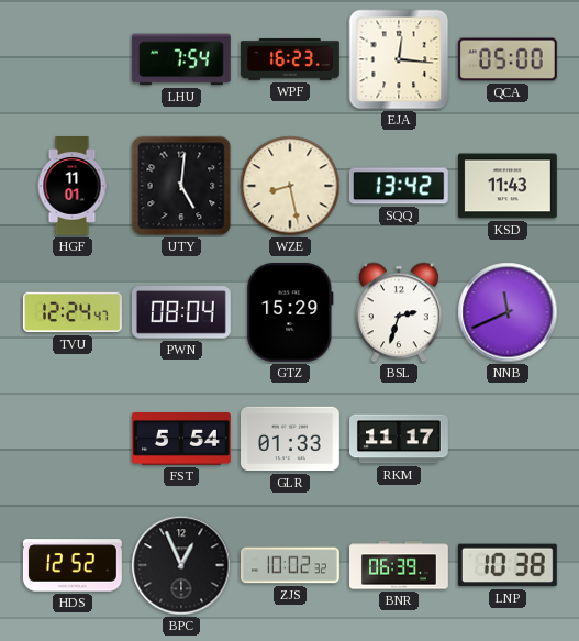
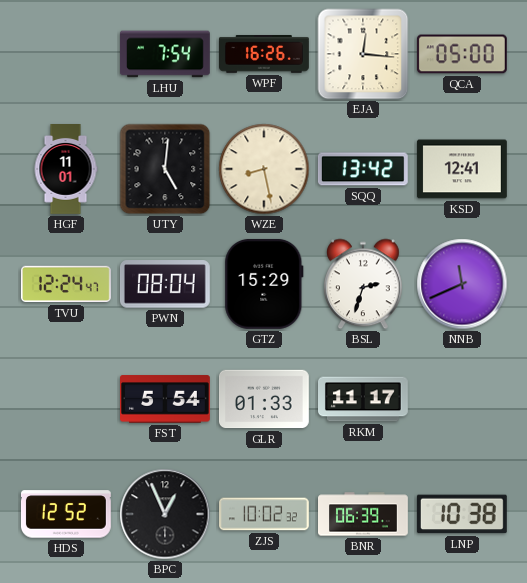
WPF: 16:23 -> 16:26
KSD: 11:43 -> 12:41
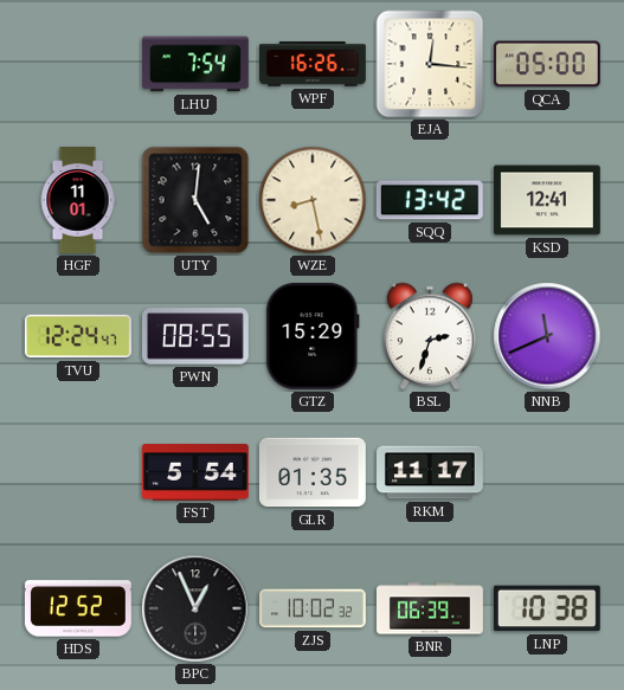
PWN: 08:04 -> 08:55
GLR: 01:33 -> 01:35
